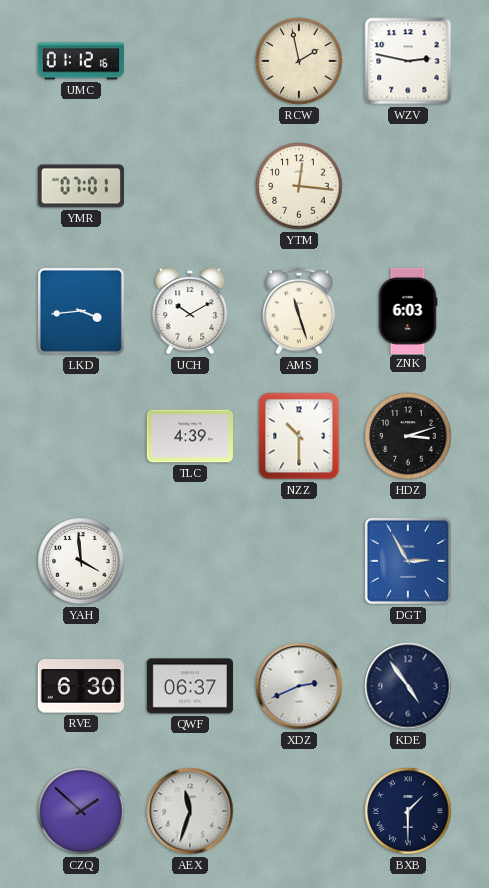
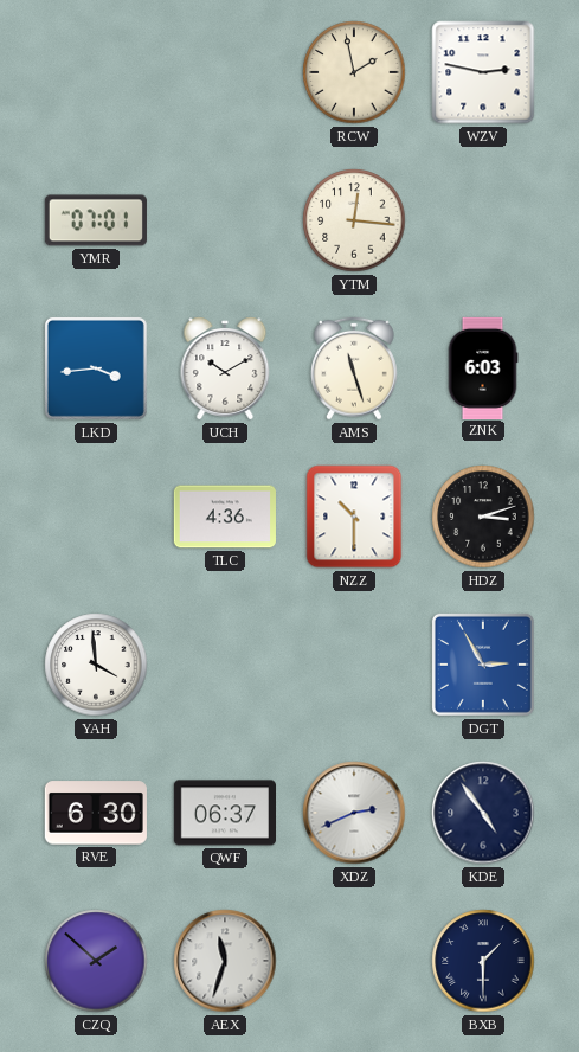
UMC: 01:12 -> none
TLC: 4:39 -> 4:36
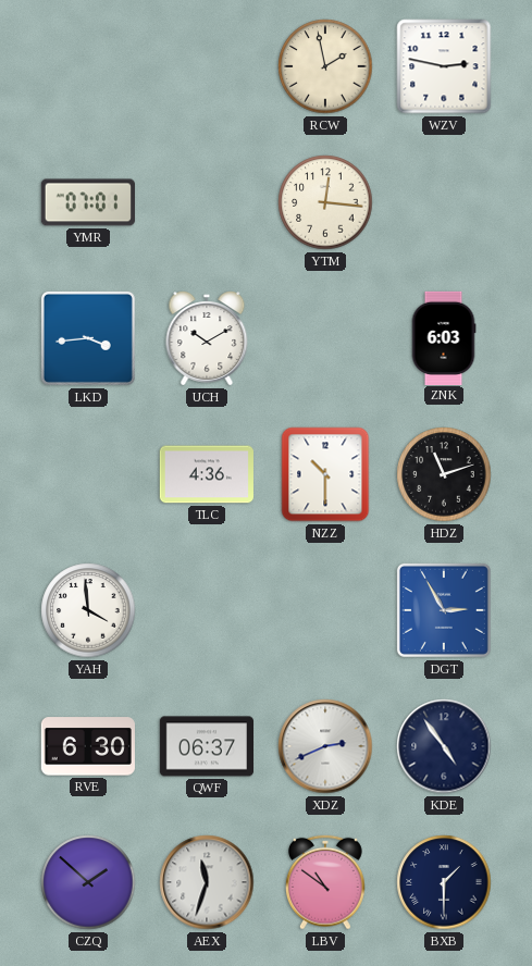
AMS: 11:27 -> none
HDZ: 3:12 -> 11:12
LBV: none -> 10:51
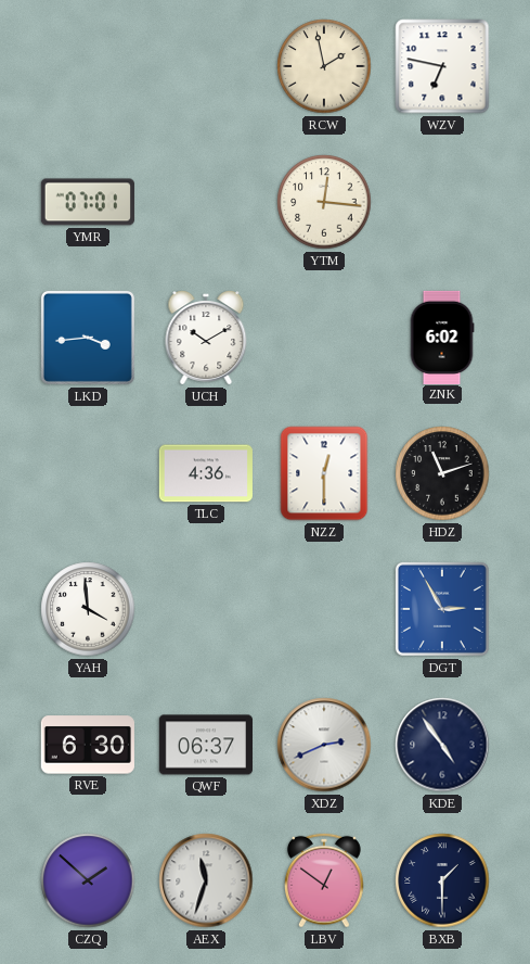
WZV: 2:47 -> 6:47
ZNK: 6:03 -> 6:02
NZZ: 10:30 -> 12:30
LBV: 10:51 -> 12:51
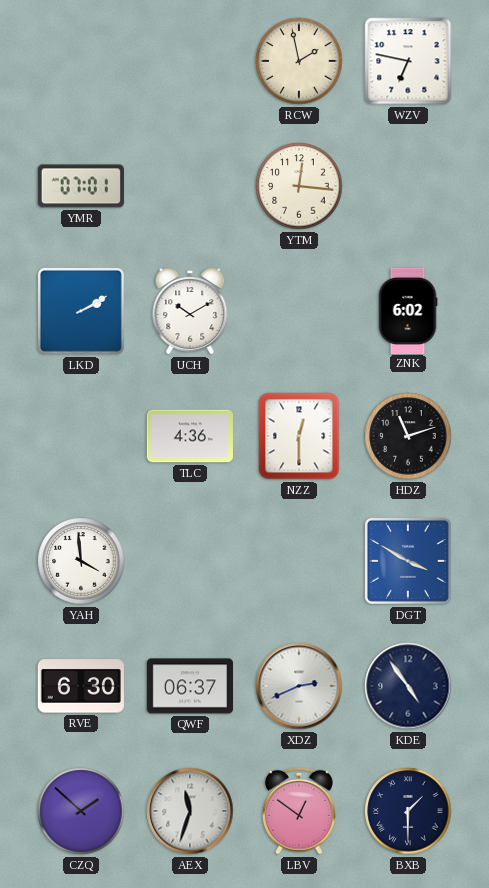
LKD: 3:44 -> 2:10
DGT: 2:55 -> 3:50
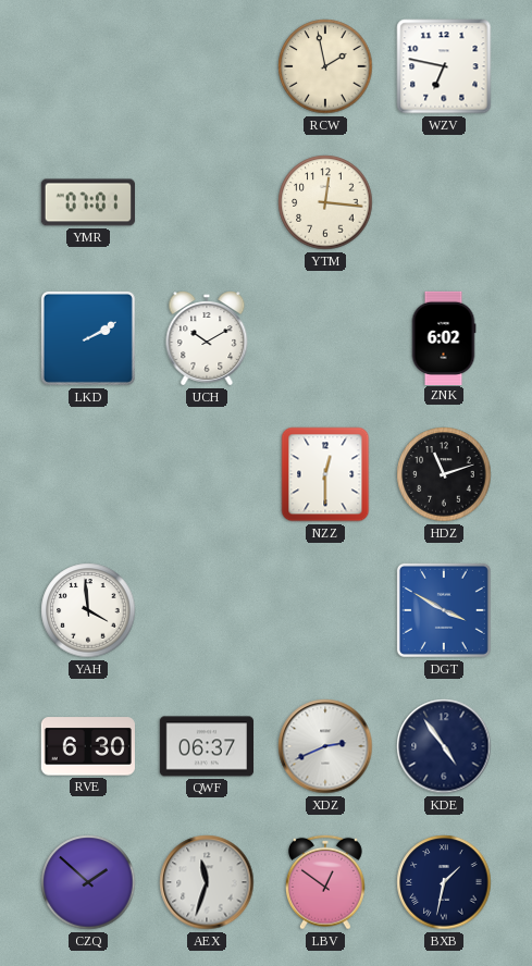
TLC: 4:36 -> none
BXB: 1:30 -> 1:32
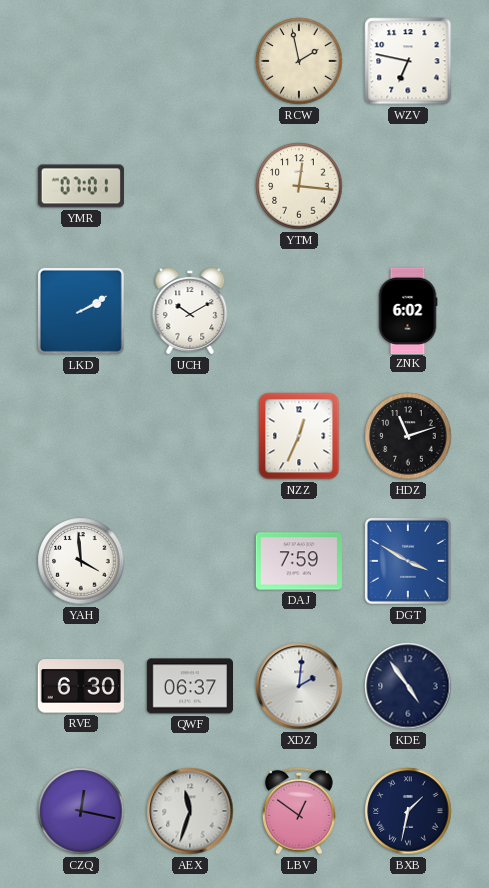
NZZ: 12:30 -> 12:34
DAJ: none -> 7:59
XDZ: 2:41 -> 2:01
CZQ: 1:52 -> 12:17
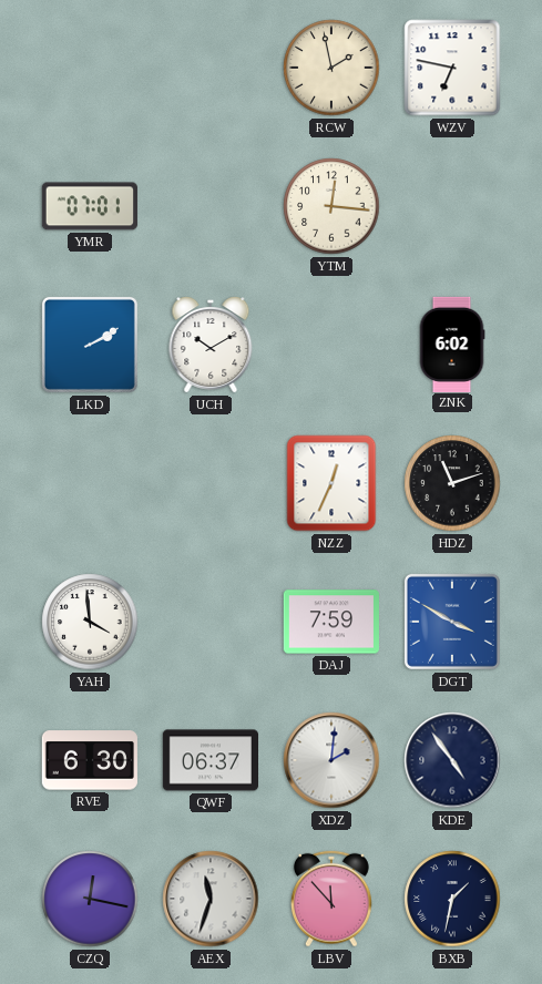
LBV: 12:51 -> 11:53
